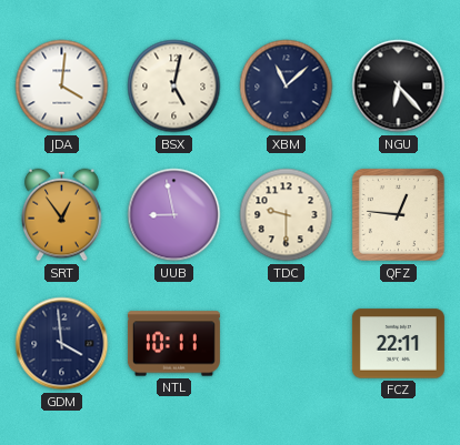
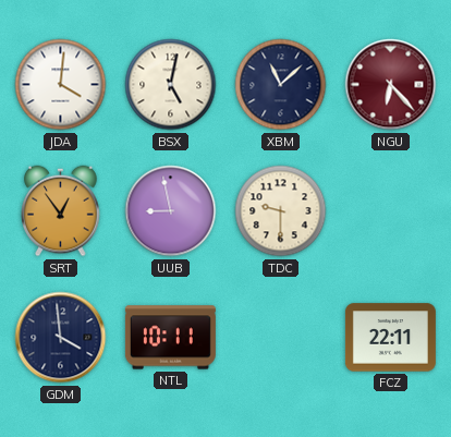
NGU dial: black -> burgundy
QFZ: 12:46 -> none
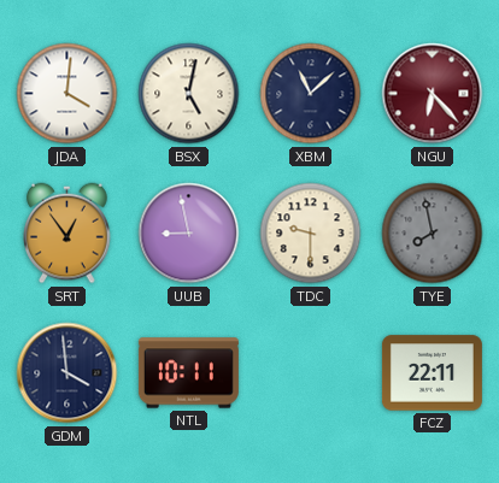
TYE: none -> 7:58
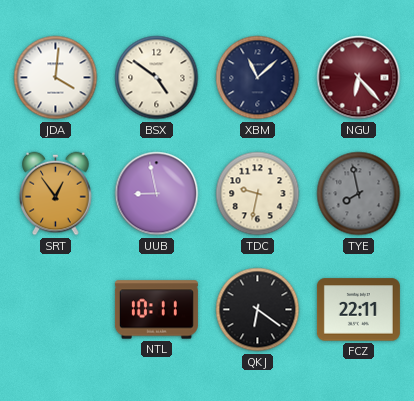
BSX: 5:02 -> 4:51
TDC: 9:30 -> 9:32
GDM: 3:59 -> none
QKJ: none -> 6:21
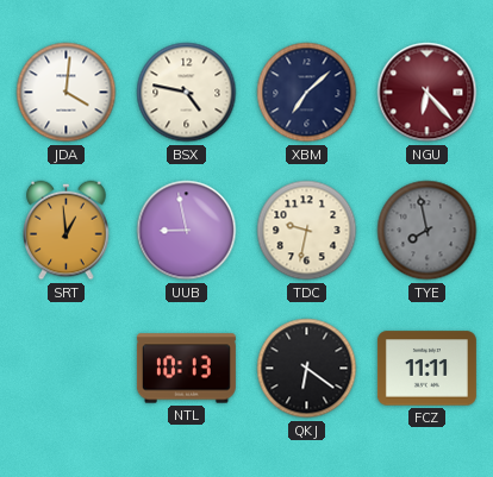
BSX: 4:51 -> 4:47
XBM: 11:08 -> 7:08
SRT: 12:54 -> 12:59
NTL: 10:11 -> 10:13
FCZ: 22:11 -> 11:11
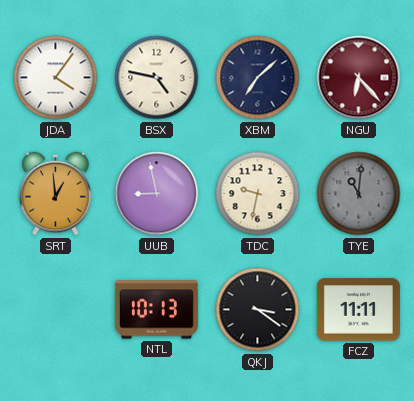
JDA: 4:01 -> 4:06
TYE: 7:58 -> 11:01
QKJ: 6:21 -> 3:21
